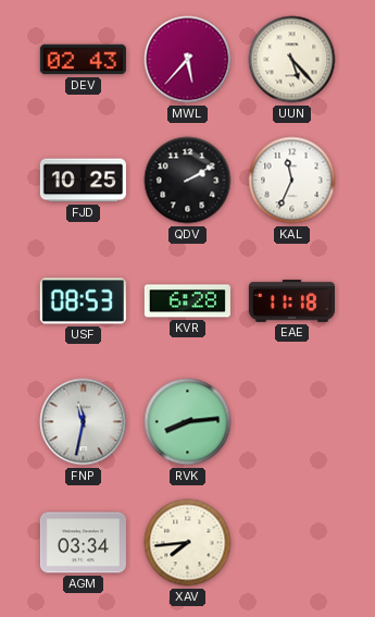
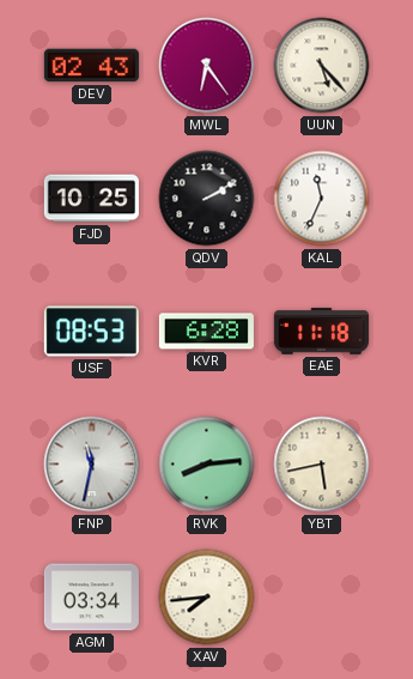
MWL: 5:37 -> 6:24
YBT: none -> 5:43
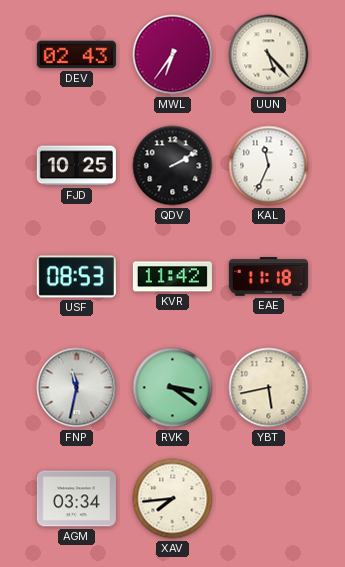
MWL: 6:24 -> 6:36
KVR: 6:28 -> 11:42
RVK: 8:14 -> 3:21
